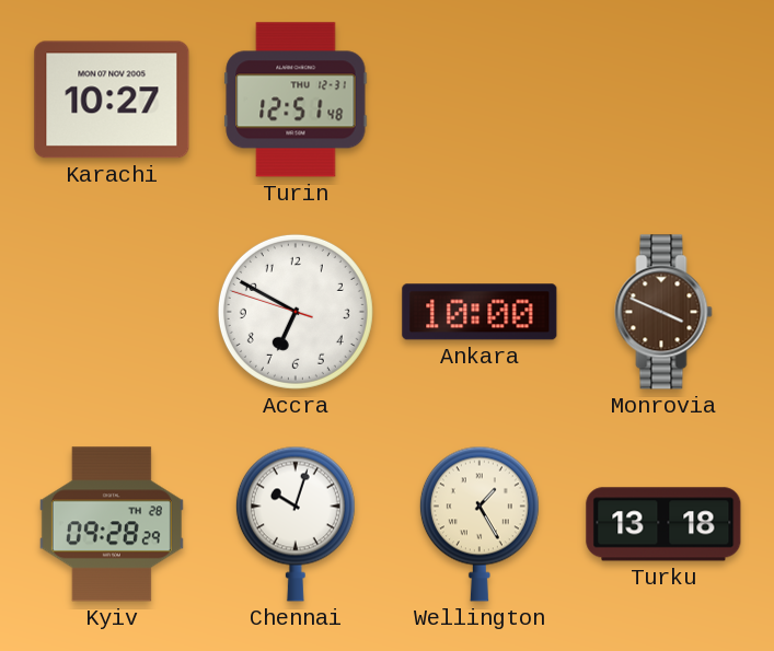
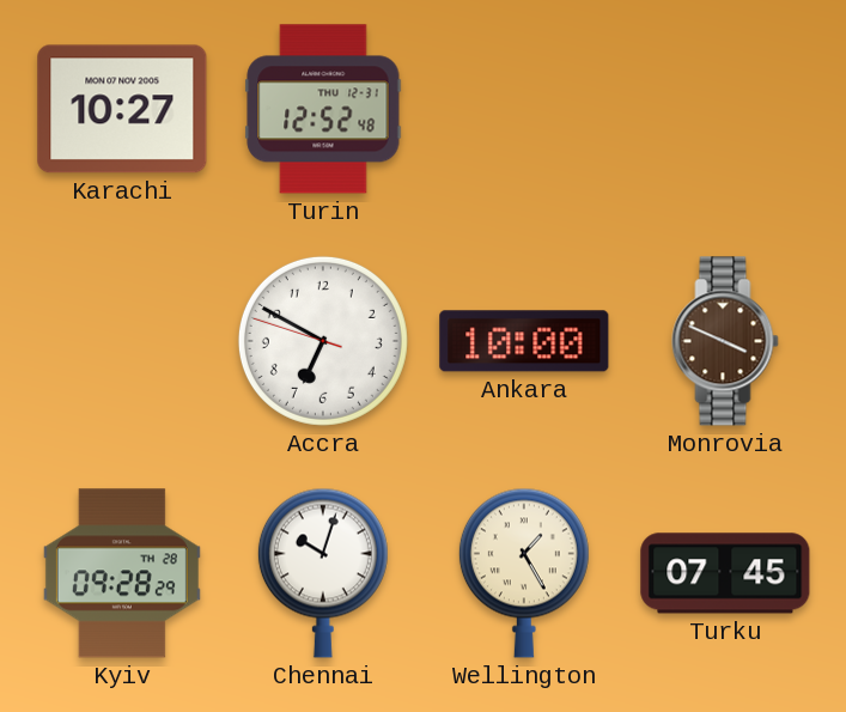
Turin: 12:51 -> 12:52
Turku: 13:18 -> 07:45
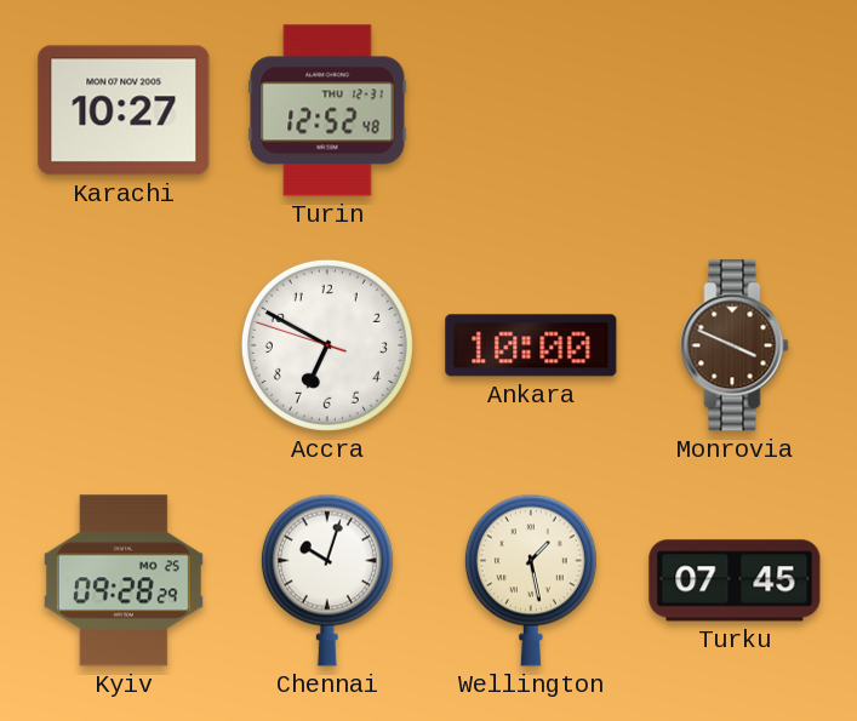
Kyiv date: TH 28 -> MO 25
Wellington: 1:25 -> 1:28
